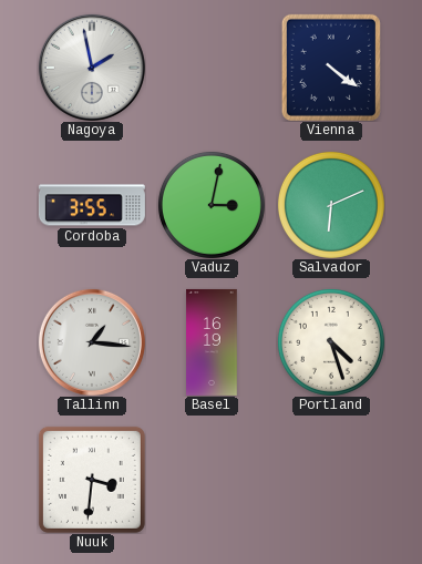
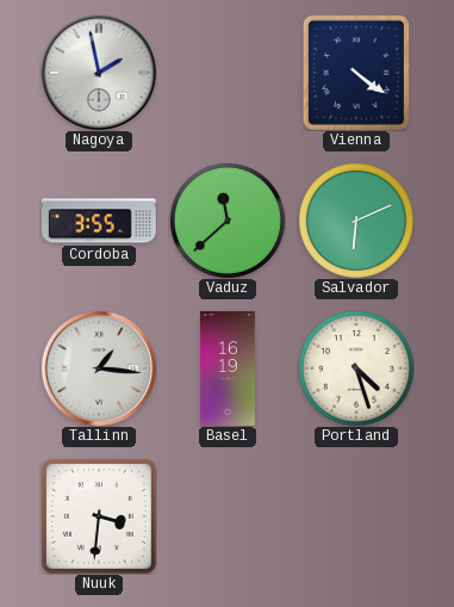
Vaduz: 3:02 -> 11:38
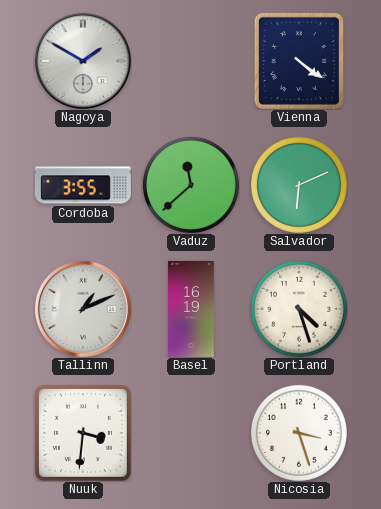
Nagoya: 1:58 -> 1:50
Tallinn: 1:16 -> 1:11
Nicosia: none -> 3:27
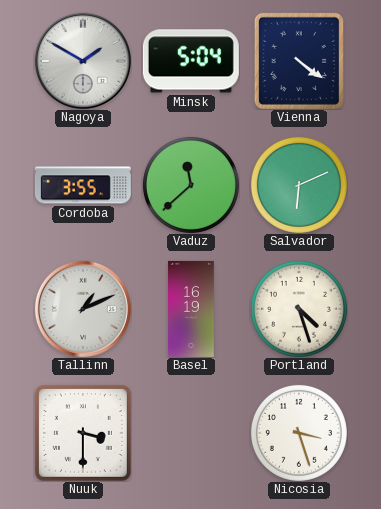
Minsk: none -> 5:04
Nuuk: 3:31 -> 3:30
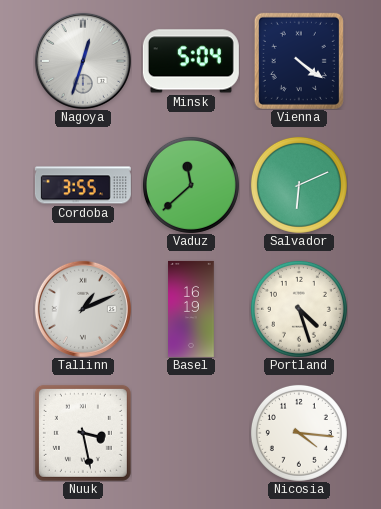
Nagoya: 1:50 -> 12:33
Nuuk: 3:30 -> 3:28
Nicosia: 3:27 -> 4:16
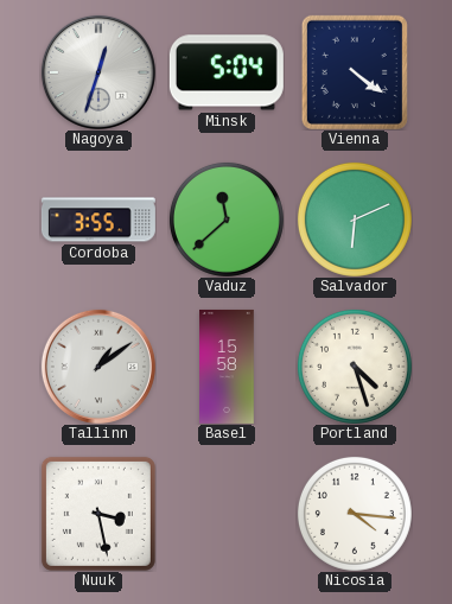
Tallinn: 1:11 -> 1:09
Basel: 16:19 -> 15:58
